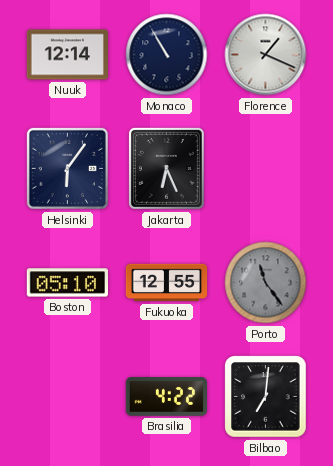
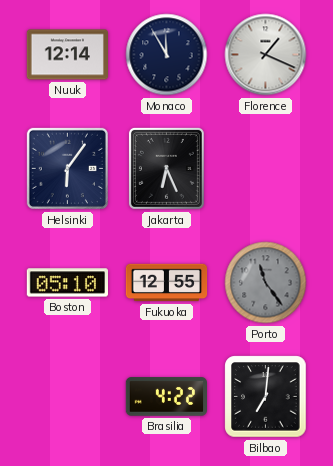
Monaco: 10:55 -> 11:55
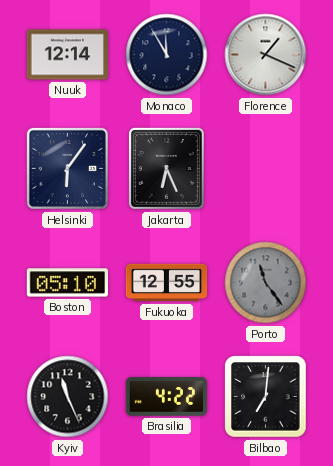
Kyiv: none -> 11:26
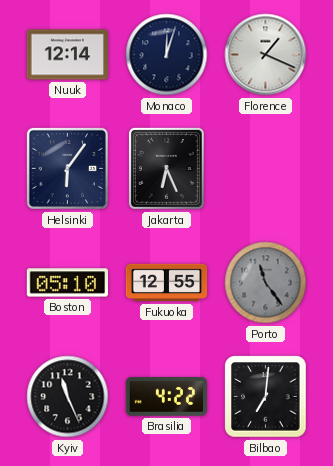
Monaco: 11:55 -> 12:03
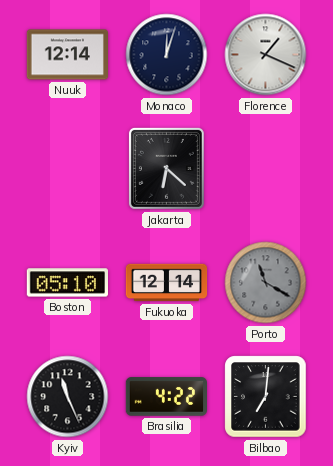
Helsinki: 6:06 -> none
Jakarta: 6:26 -> 6:22
Fukuoka: 12:55 -> 12:14
Porto: 11:24 -> 11:20
